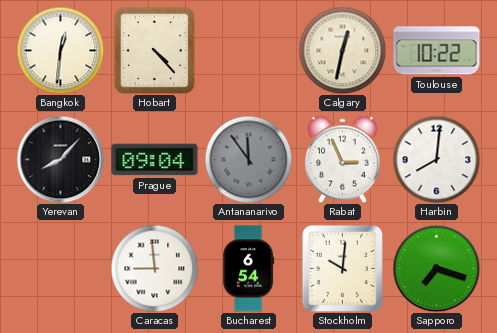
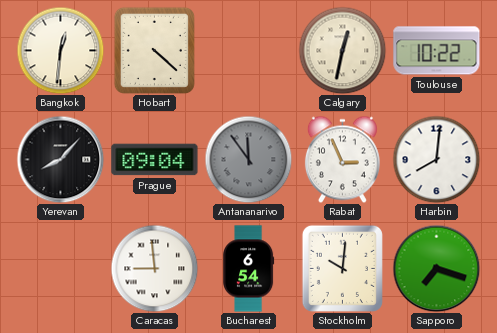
Hobart: 4:23 -> 4:22
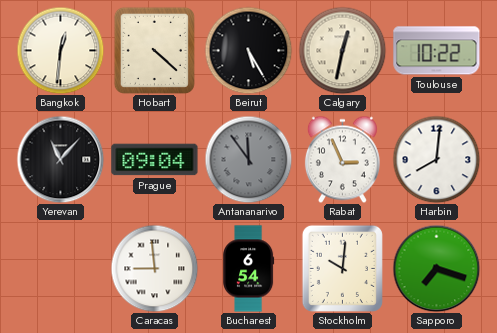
Beirut: none -> 5:25
Yerevan: 8:07 -> 11:07
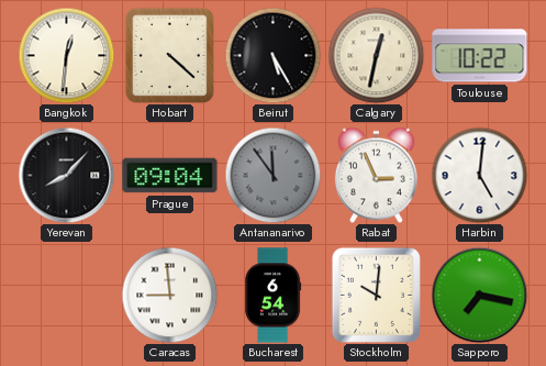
Yerevan: 11:07 -> 8:07
Harbin: 8:01 -> 5:01
Sapporo: 7:18 -> 7:17
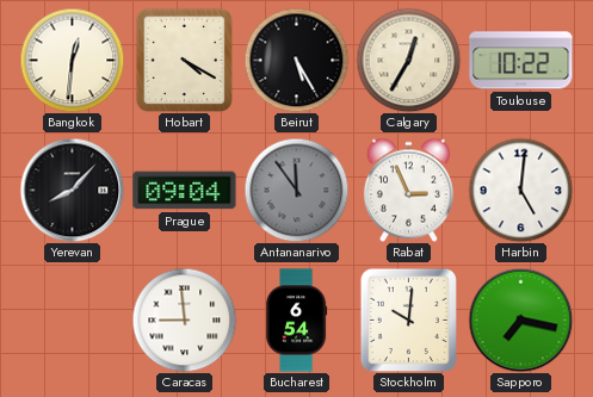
Hobart: 4:22 -> 4:20
Calgary: 12:32 -> 12:35
